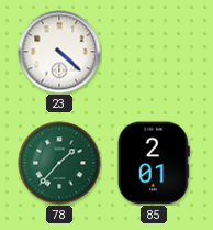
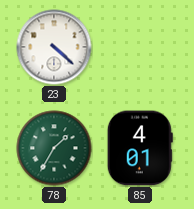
78: 1:37 -> 1:35
85: 2:01 -> 4:01
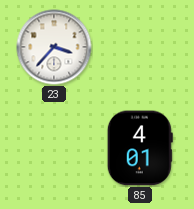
23: 4:22 -> 3:37
78: 1:35 -> none
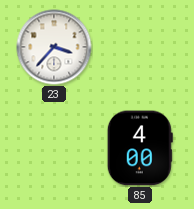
85: 4:01 -> 4:00
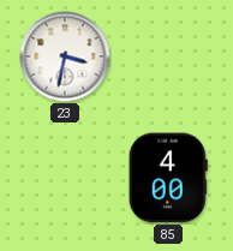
23: 3:37 -> 3:32
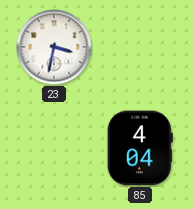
85: 4:00 -> 4:04
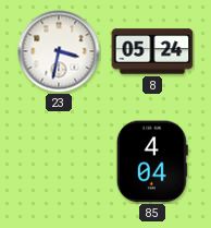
8: none -> 05:24
